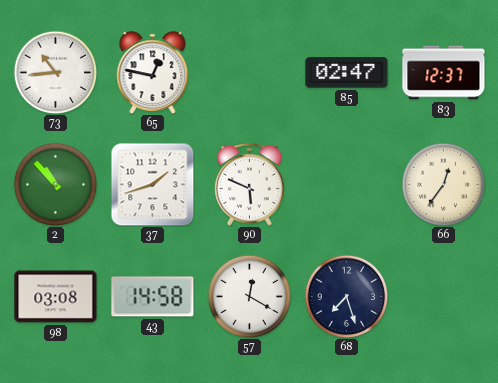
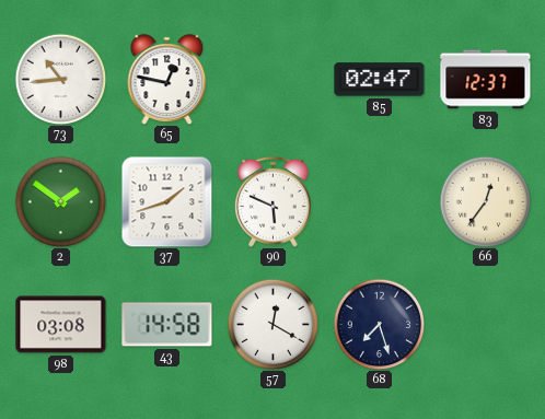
2: 10:53 -> 1:51
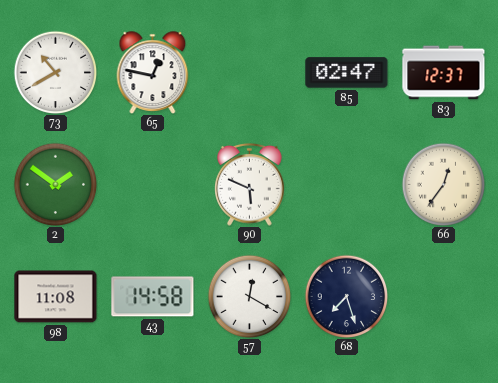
73: 10:44 -> 10:40
37: 1:42 -> none
98: 03:08 -> 11:08
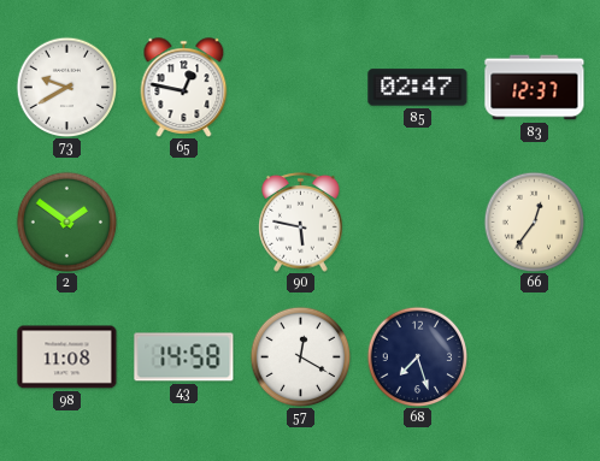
73: 10:40 -> 9:40
90: 5:49 -> 5:47
